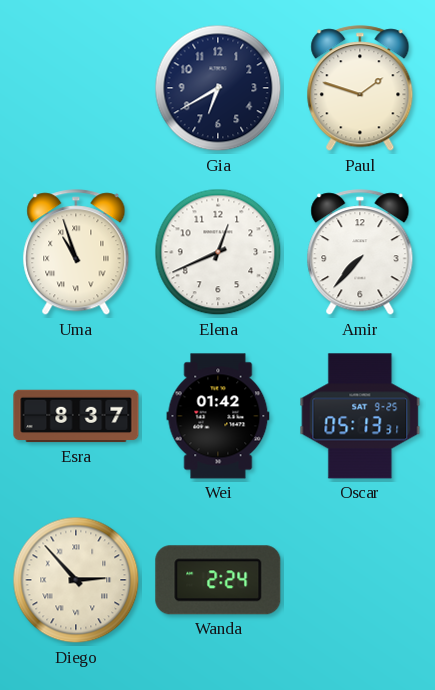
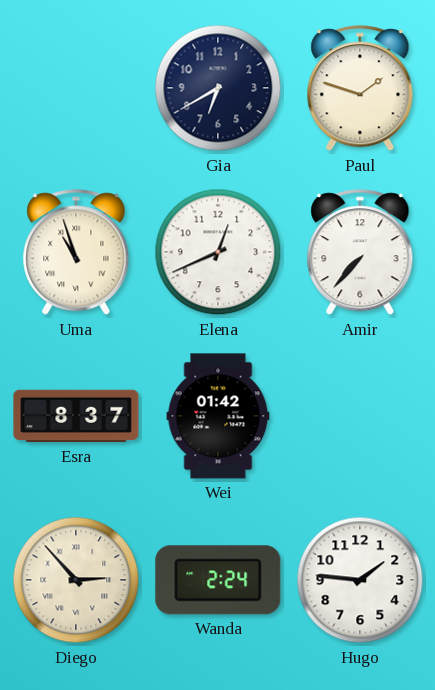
Oscar: 05:13 -> none
Hugo: none -> 1:46
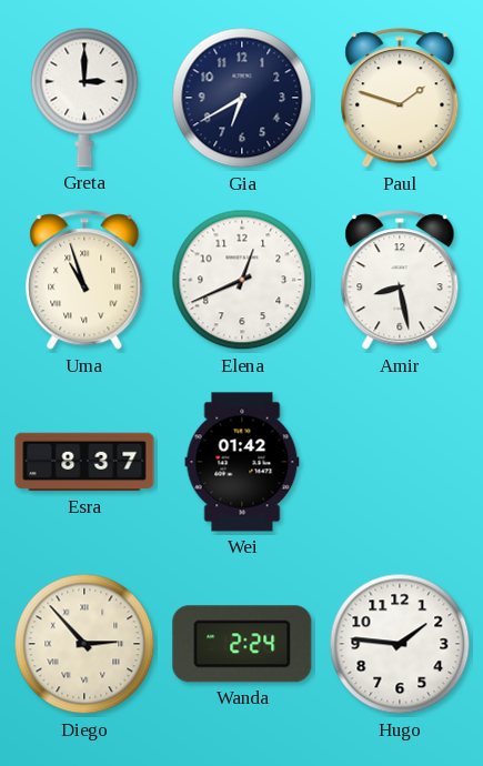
Greta: none -> 3:00
Amir: 7:37 -> 8:28
